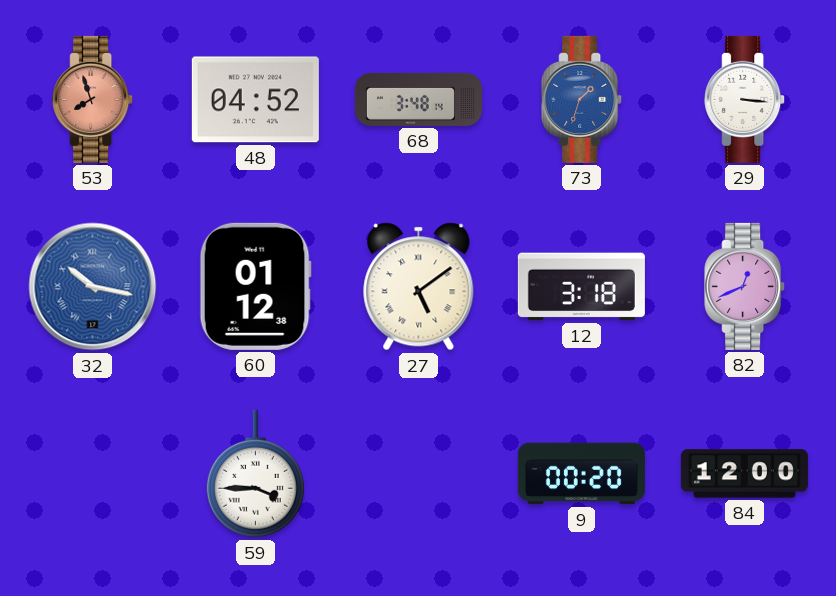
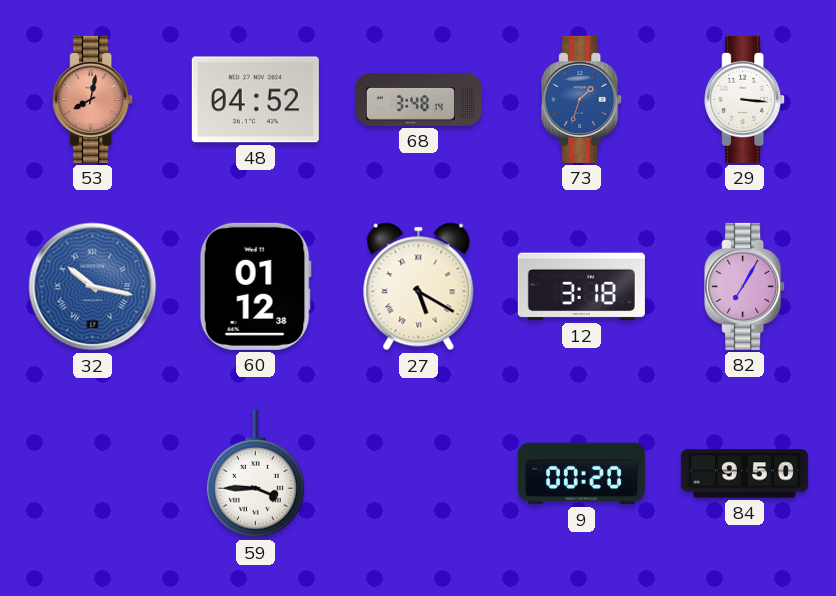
53: 7:57 -> 8:02
27: 5:09 -> 5:20
82: 12:41 -> 7:05
84: 12:00 -> 9:50
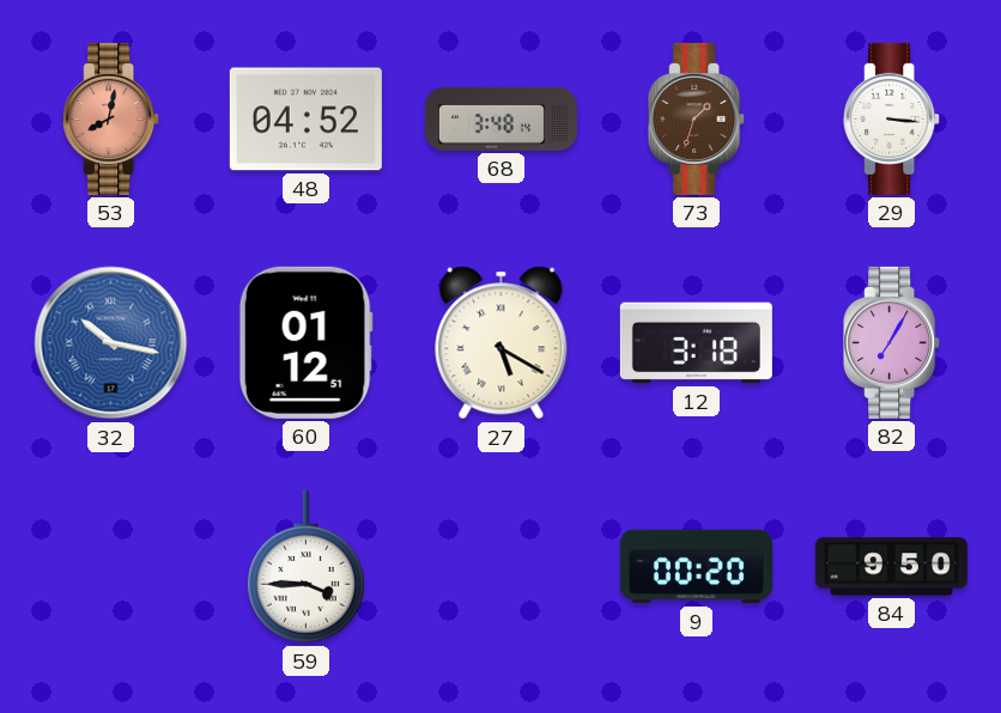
73 dial: blue -> brown
60: 01:12:38 -> 01:12:51
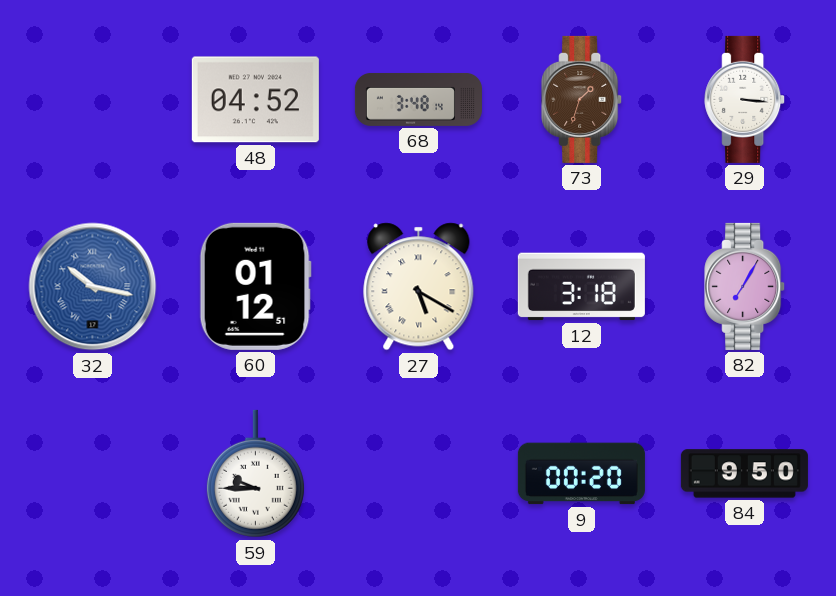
53: 8:02 -> none
59: 3:45 -> 9:45
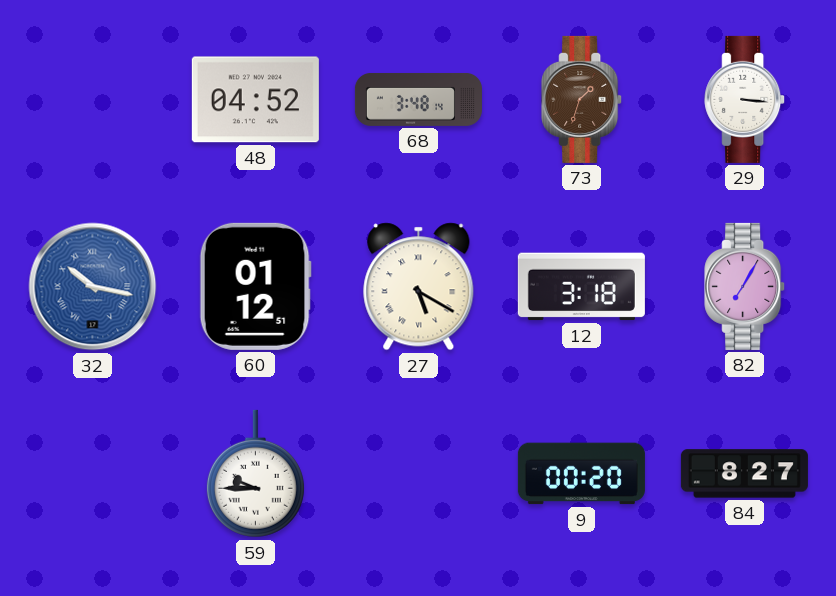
84: 9:50 -> 8:27
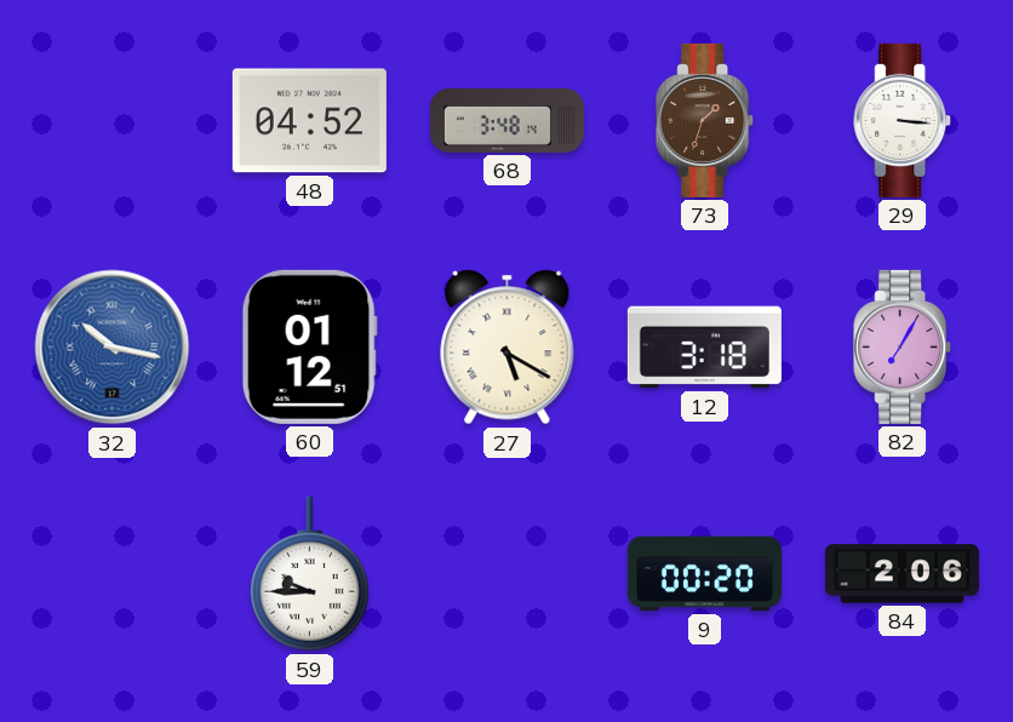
84: 8:27 -> 2:06
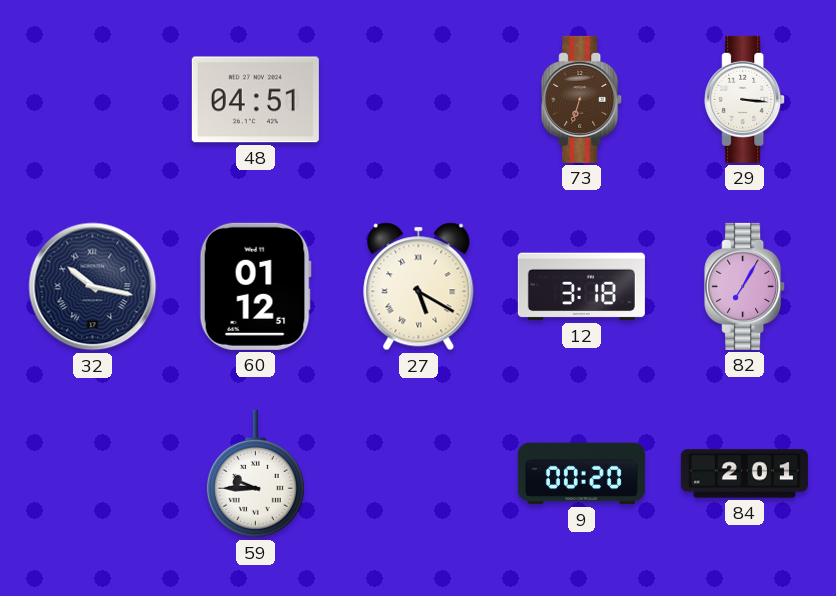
48: 04:52 -> 04:51
68: 3:48 -> none
73: 1:33 -> 6:33
32 dial: blue -> navy
84: 2:06 -> 2:01
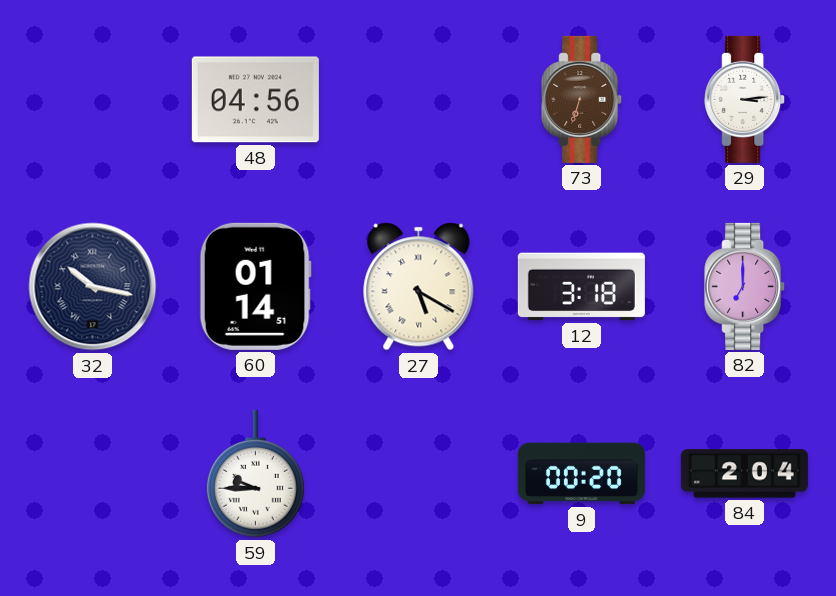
48: 04:51 -> 04:56
29: 3:16 -> 3:14
60: 01:12 -> 01:14
82: 7:05 -> 7:00
84: 2:01 -> 2:04
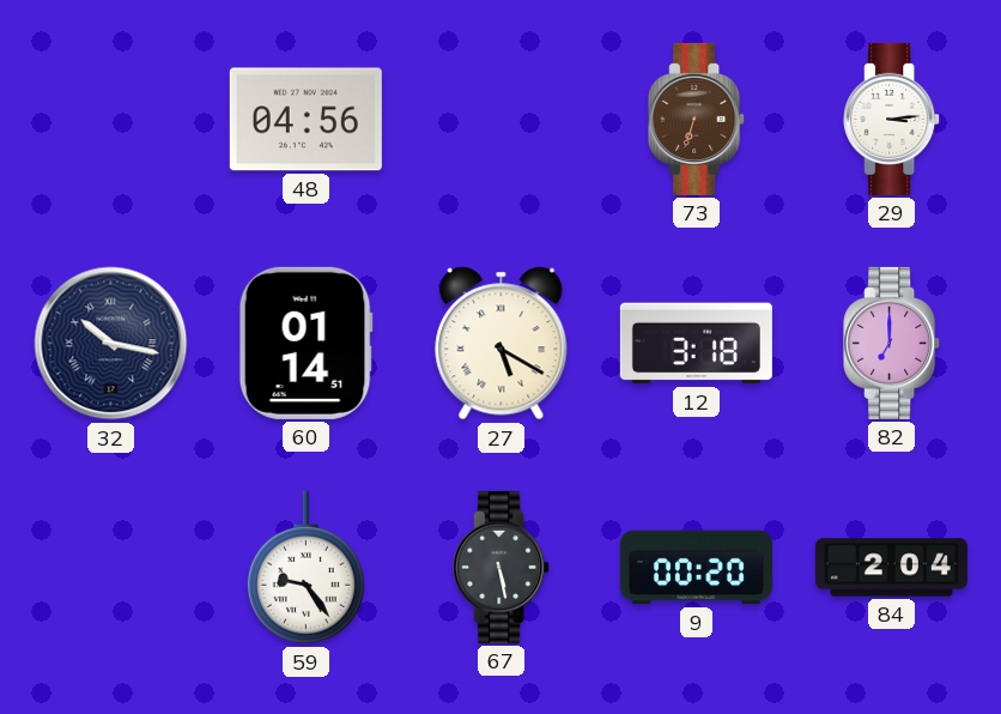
59: 9:45 -> 9:24
67: none -> 5:28
